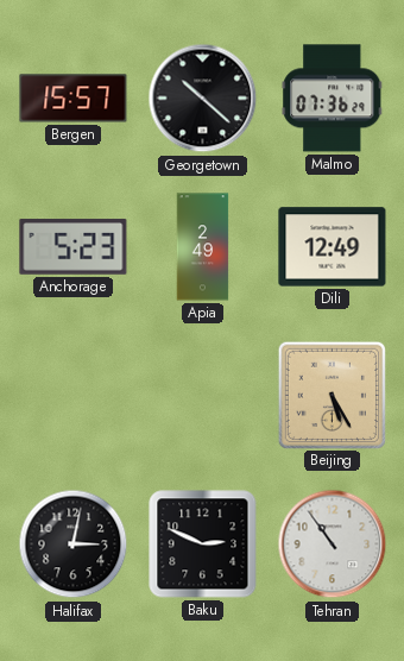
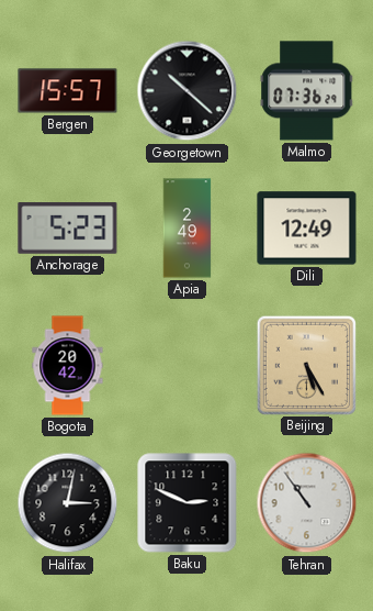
Bogota: none -> 20:42
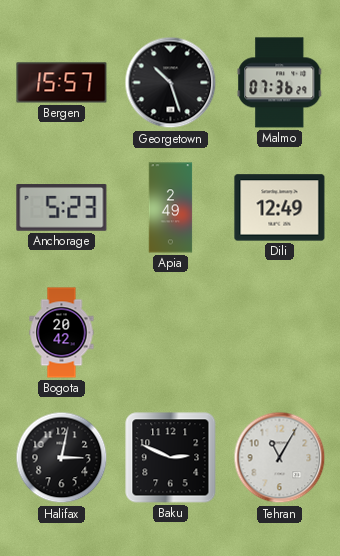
Georgetown: 10:22 -> 10:27
Beijing: 5:25 -> none
Tehran: 10:54 -> 11:05
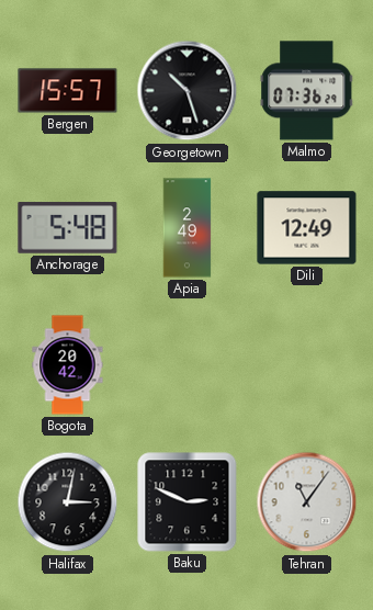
Anchorage: 5:23 -> 5:48
Tehran: 11:05 -> 11:06
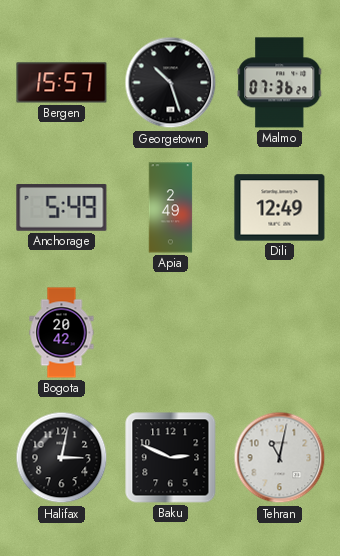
Anchorage: 5:48 -> 5:49
Tehran: 11:06 -> 11:02
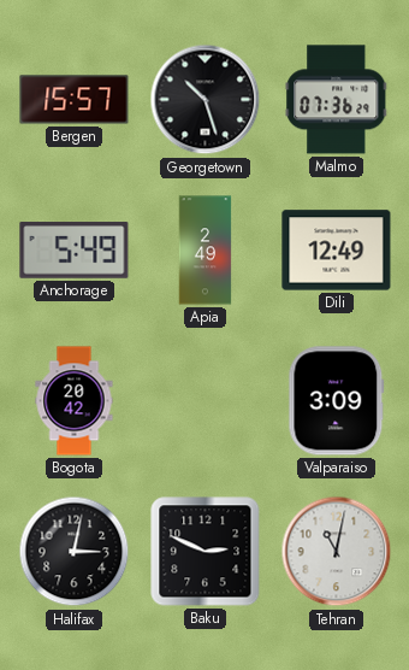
Valparaiso: none -> 3:09
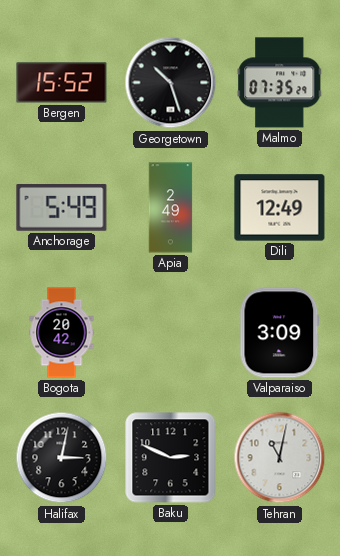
Bergen: 15:57 -> 15:52
Malmo: 07:36 -> 07:35
